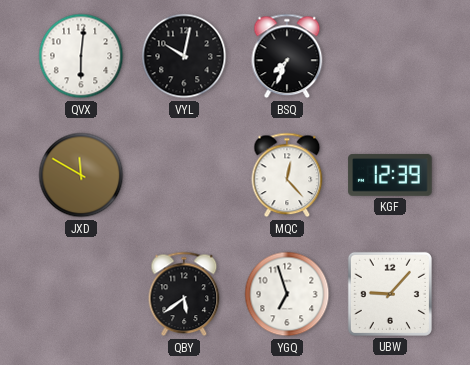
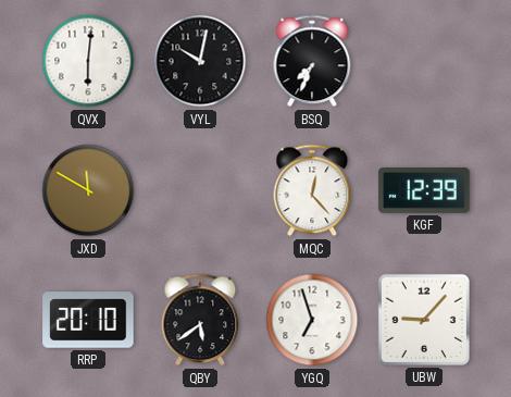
RRP: none -> 20:10
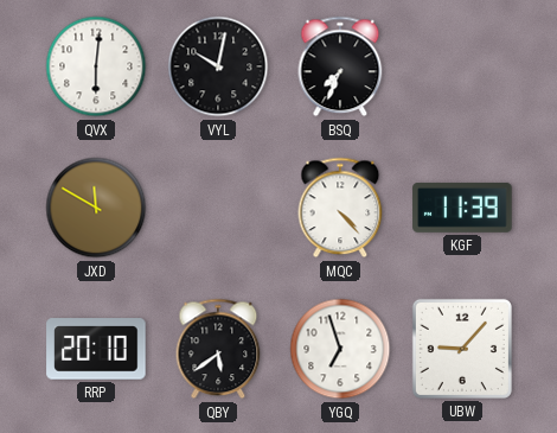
MQC: 12:23 -> 4:23
KGF: 12:39 -> 11:39
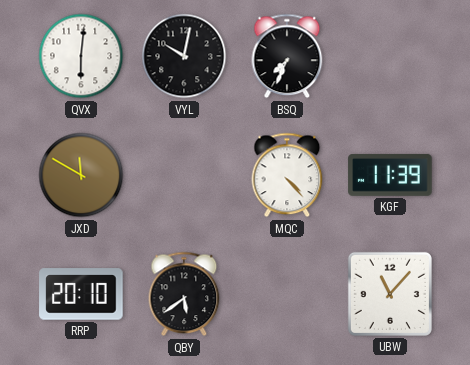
YGQ: 6:57 -> none
UBW: 9:07 -> 11:07
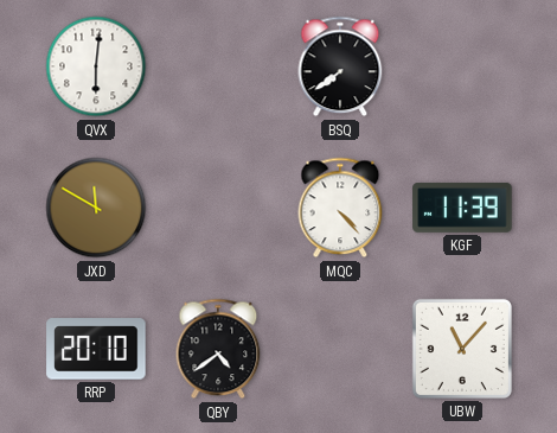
VYL: 10:02 -> none
BSQ: 7:34 -> 7:39
QBY: 5:39 -> 4:39
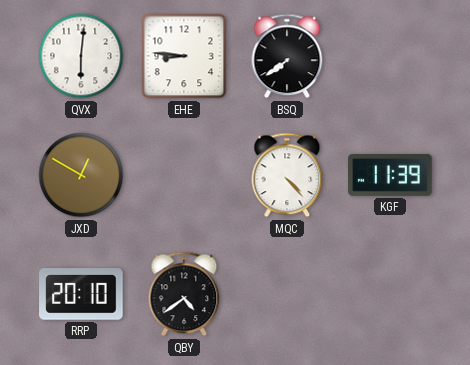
EHE: none -> 8:46
JXD: 11:50 -> 12:50
UBW: 11:07 -> none
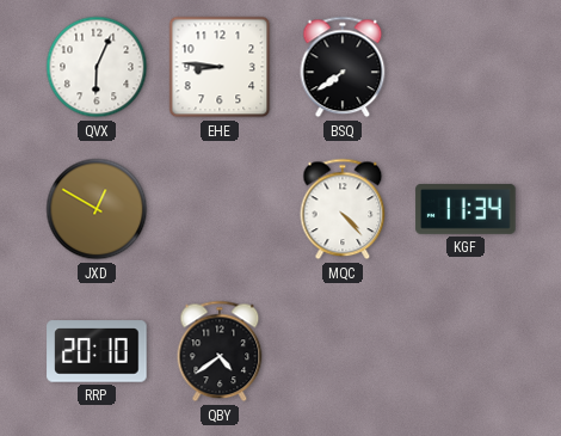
QVX: 6:01 -> 6:04
KGF: 11:39 -> 11:34
